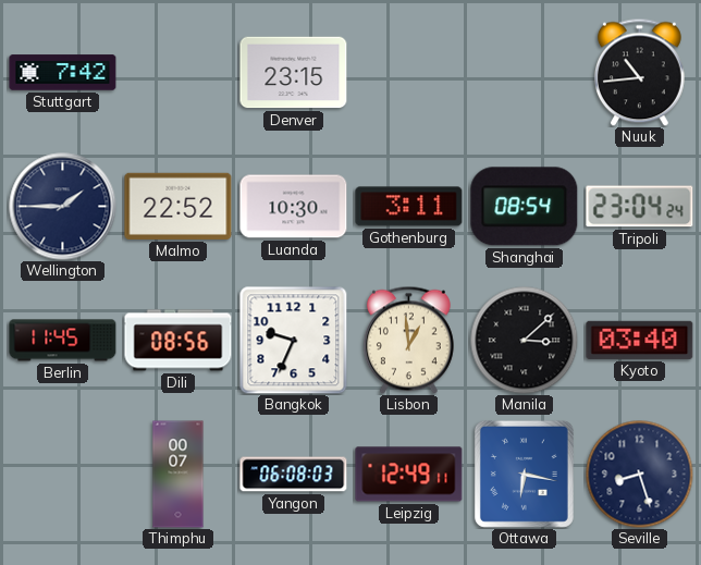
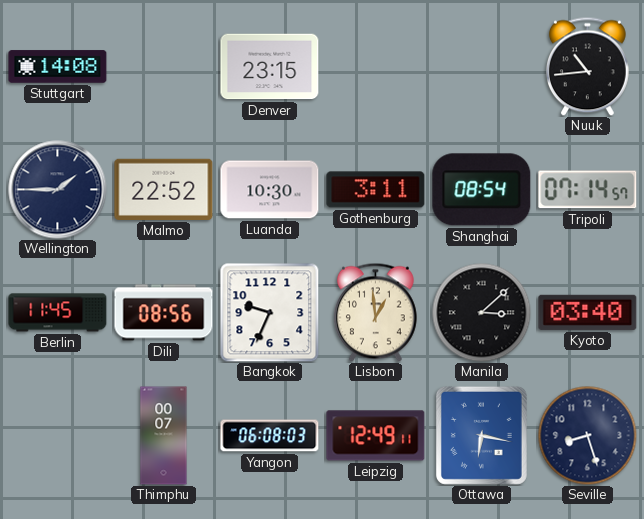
Stuttgart: 7:42 -> 14:08
Tripoli: 23:04 -> 07:14
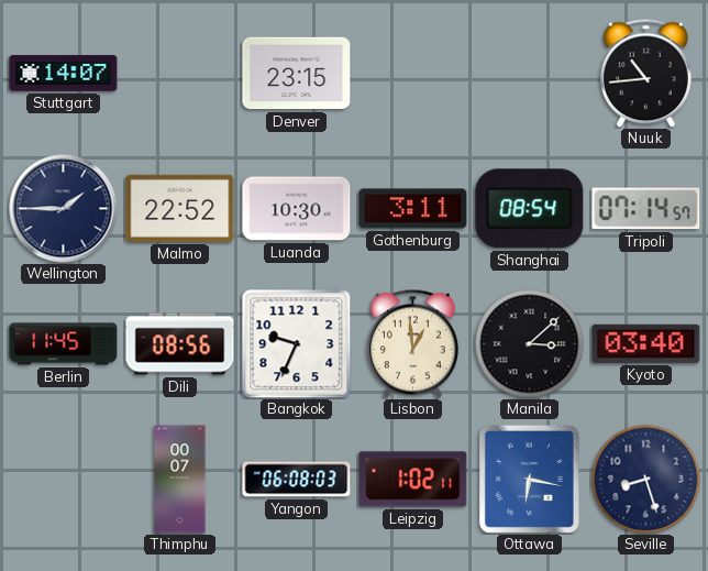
Stuttgart: 14:08 -> 14:07
Leipzig: 12:49 -> 1:02
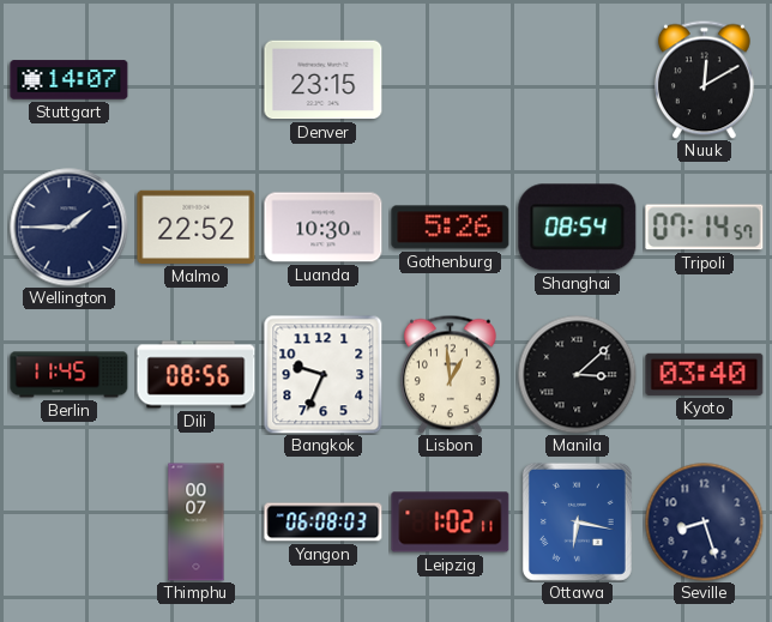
Nuuk: 10:44 -> 12:10
Gothenburg: 3:11 -> 5:26
